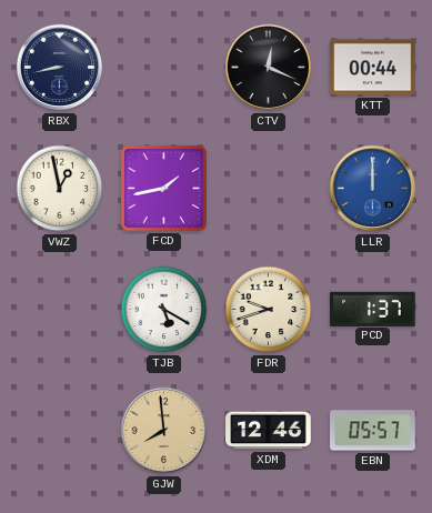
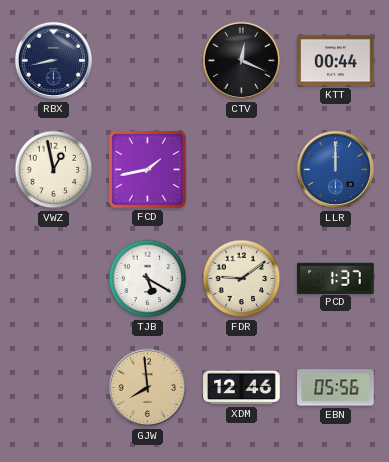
FDR: 9:42 -> 9:09
EBN: 05:57 -> 05:56
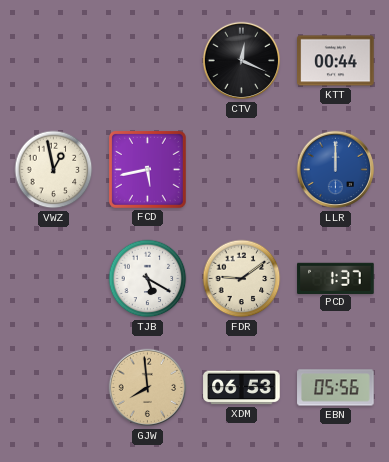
RBX: 8:43 -> none
FCD: 1:43 -> 5:43
XDM: 12:46 -> 06:53
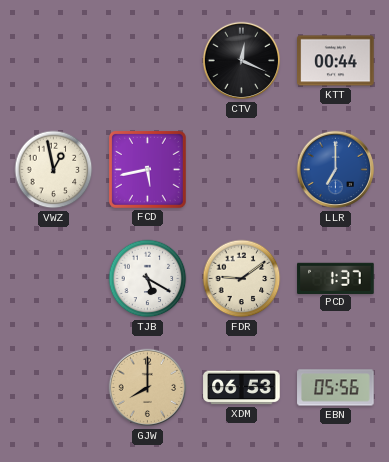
LLR: 12:00 -> 7:00
GJW: 7:59 -> 8:00
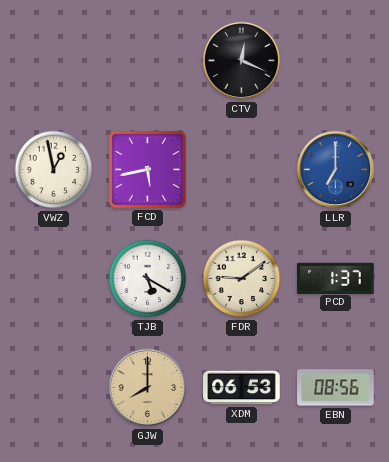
KTT: 00:44 -> none
EBN: 05:56 -> 08:56
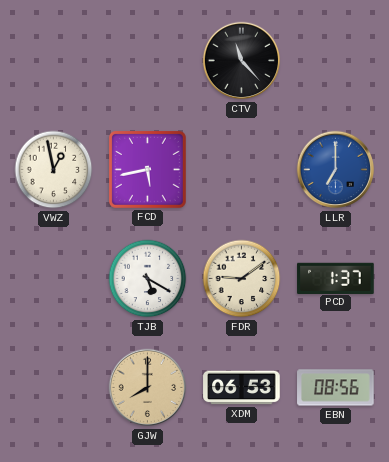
CTV: 12:19 -> 11:23
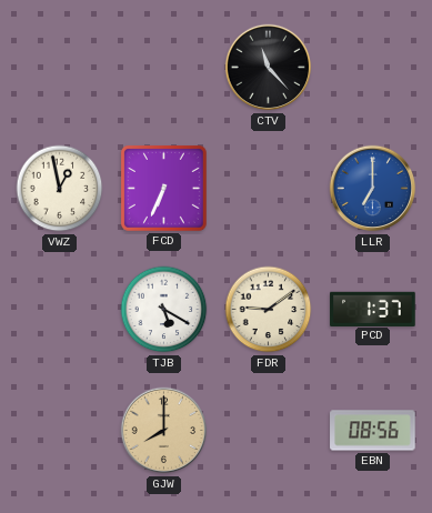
FCD: 5:43 -> 6:34
XDM: 06:53 -> none
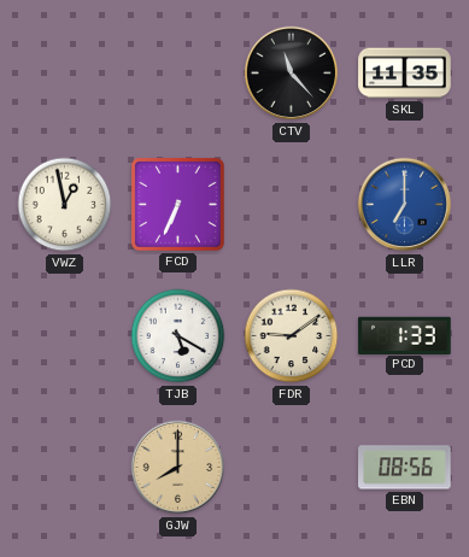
SKL: none -> 11:35
PCD: 1:37 -> 1:33
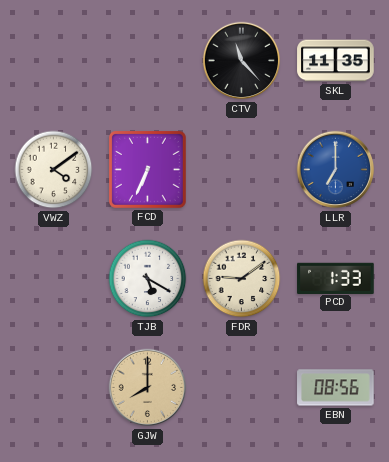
VWZ: 12:58 -> 4:09
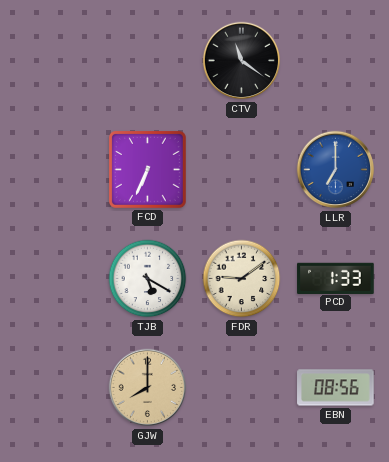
CTV: 11:23 -> 11:21
SKL: 11:35 -> none
VWZ: 4:09 -> none
